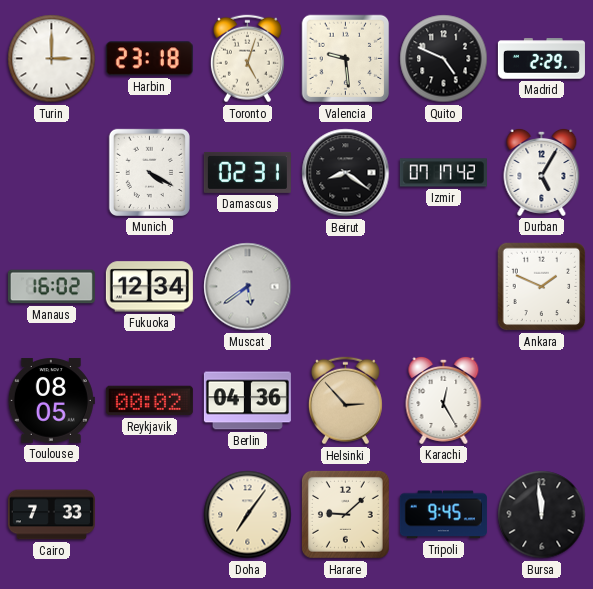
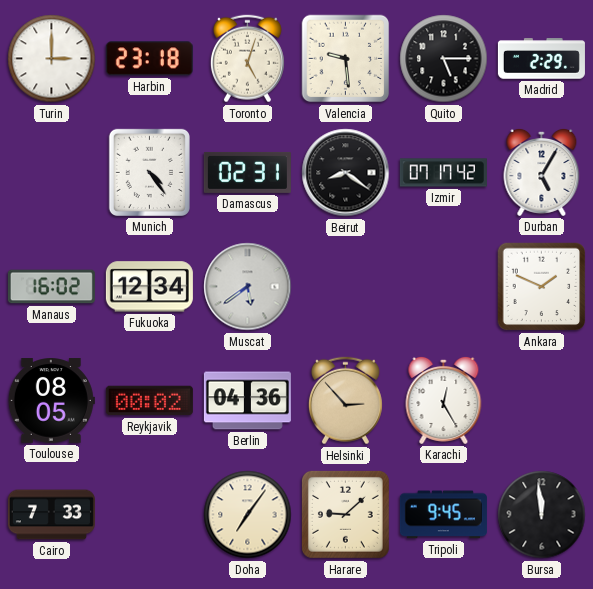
Quito: 4:49 -> 5:15
Munich: 4:20 -> 4:24
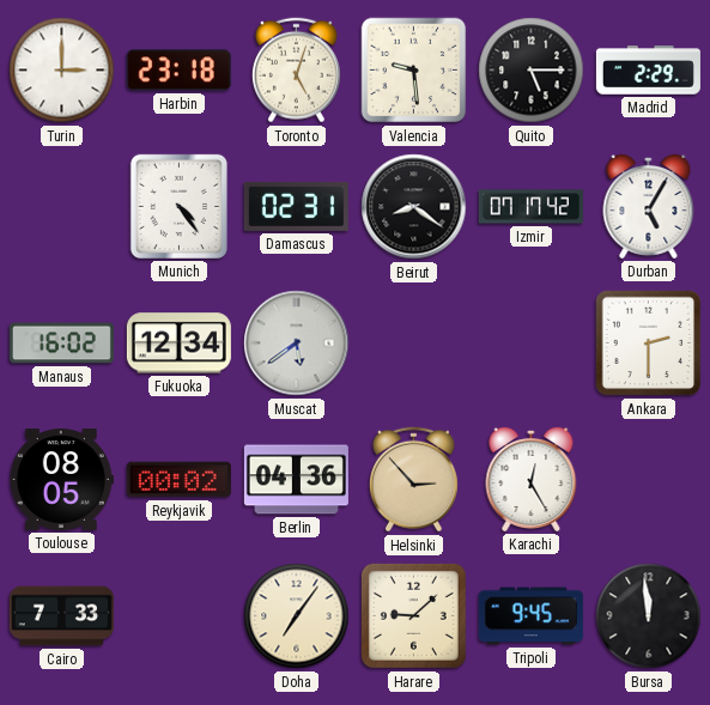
Ankara: 1:49 -> 2:30
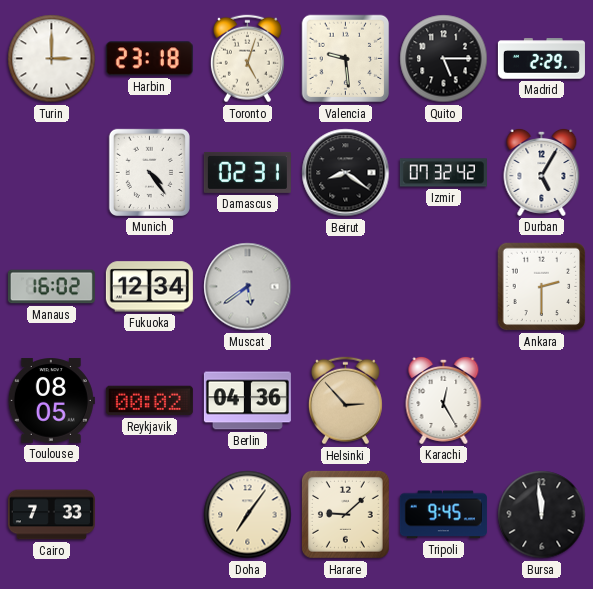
Izmir: 07:17 -> 07:32
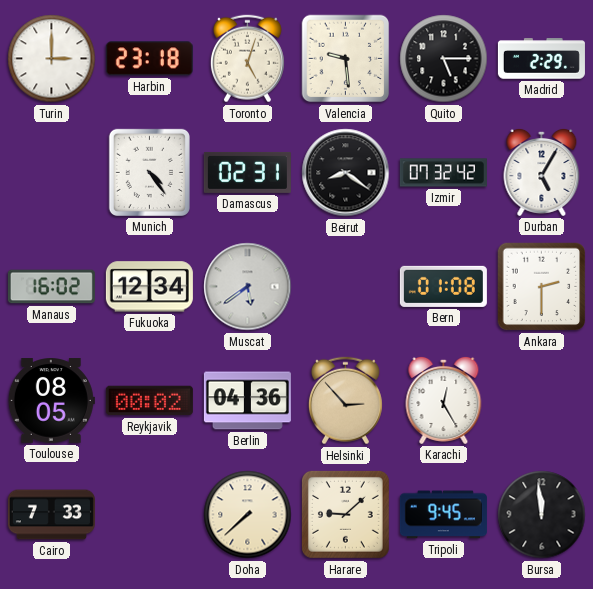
Bern: none -> 01:08
Doha: 7:06 -> 7:38
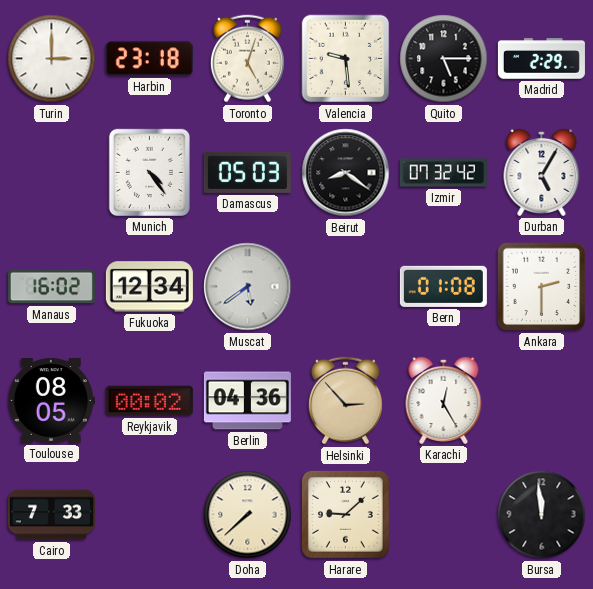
Damascus: 02:31 -> 05:03
Tripoli: 9:45 -> none
